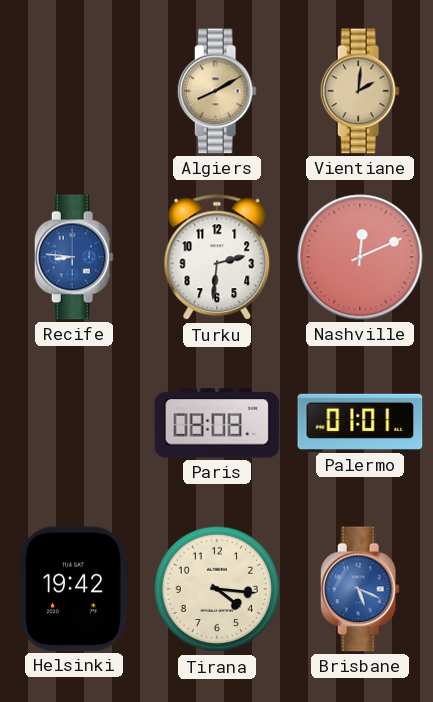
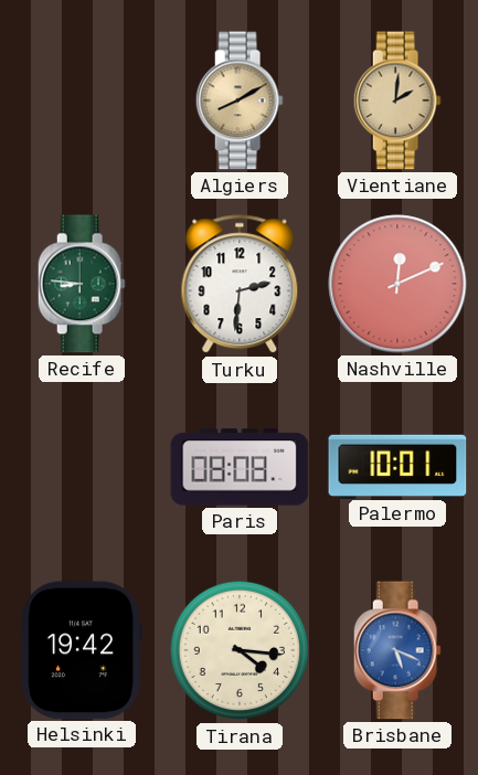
Recife dial: blue -> green
Palermo: 01:01 -> 10:01
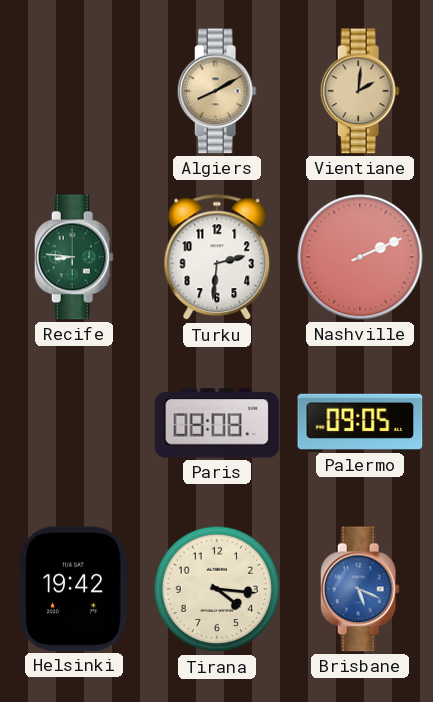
Nashville: 12:11 -> 2:11
Palermo: 10:01 -> 09:05
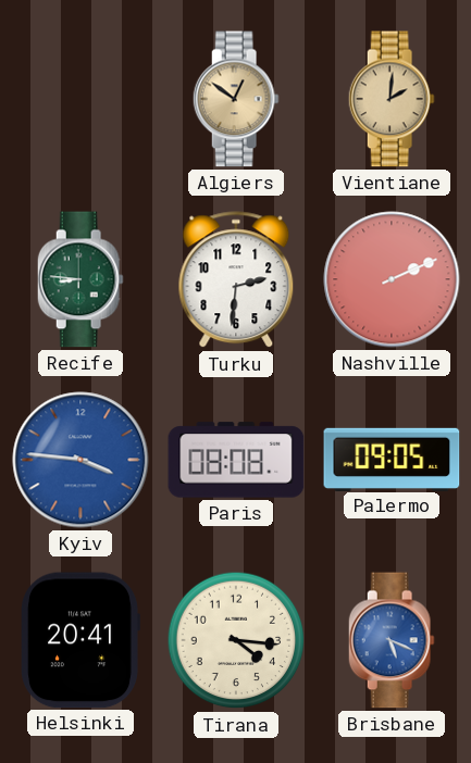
Algiers: 8:10 -> 12:51
Kyiv: none -> 3:46
Helsinki: 19:42 -> 20:41
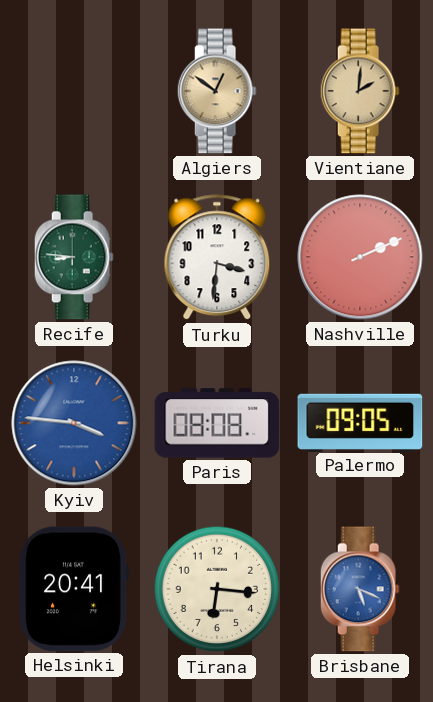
Turku: 2:31 -> 3:31
Tirana: 4:16 -> 6:16
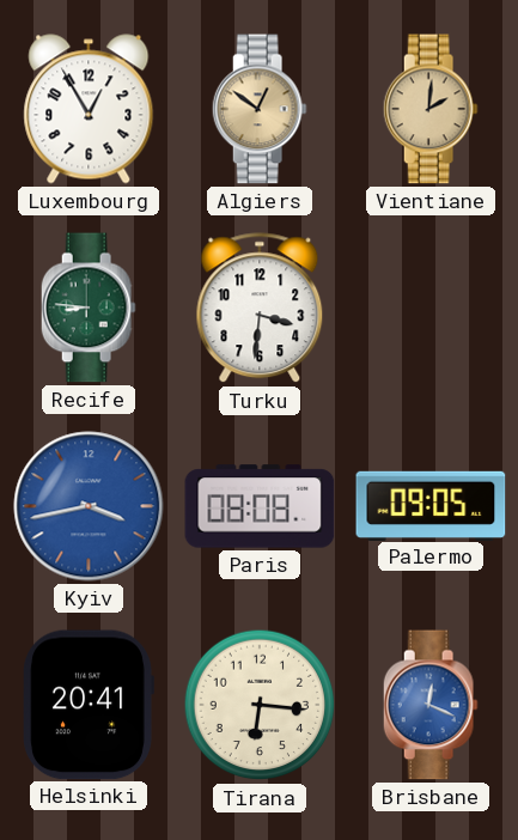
Luxembourg: none -> 12:55
Nashville: 2:11 -> none
Kyiv: 3:46 -> 3:43
Brisbane: 5:19 -> 12:19
